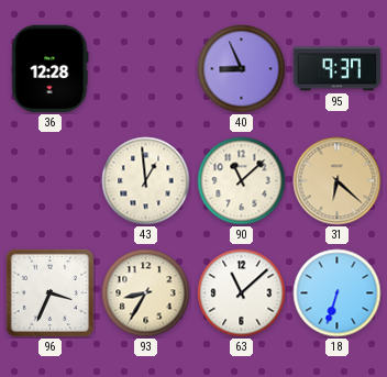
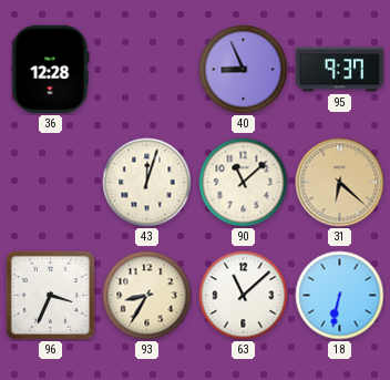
43: 12:59 -> 12:03
18: 6:33 -> 6:32
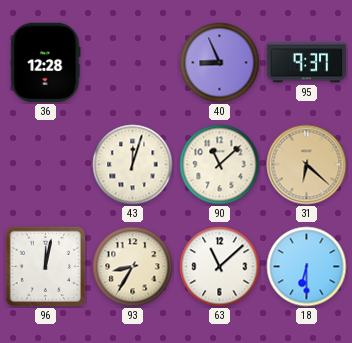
96: 3:34 -> 12:02
18: 6:32 -> 6:30
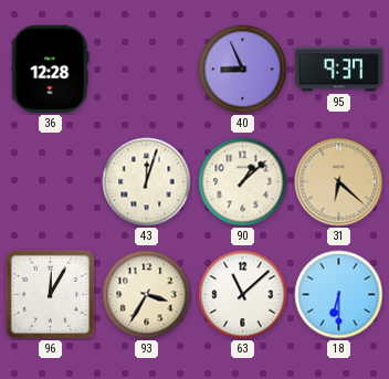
90: 11:08 -> 1:08
96: 12:02 -> 12:05
93: 8:35 -> 3:35
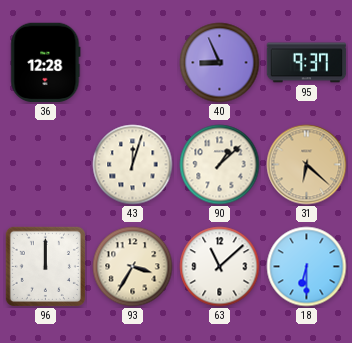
96: 12:05 -> 12:00
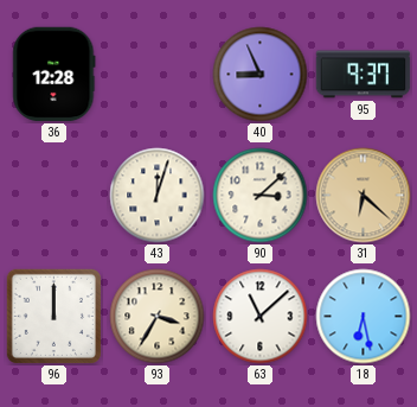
90: 1:08 -> 3:08
18: 6:30 -> 6:28
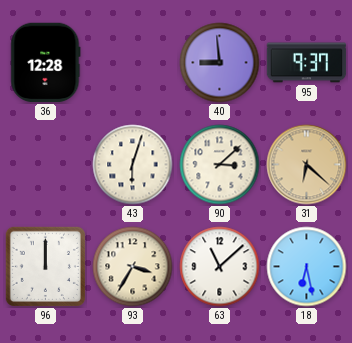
40: 8:56 -> 8:59
43: 12:03 -> 6:03
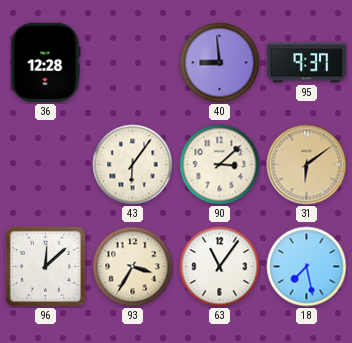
43: 6:03 -> 6:06
31: 6:22 -> 6:09
96: 12:00 -> 12:08
63: 11:08 -> 11:06
18: 6:28 -> 7:28
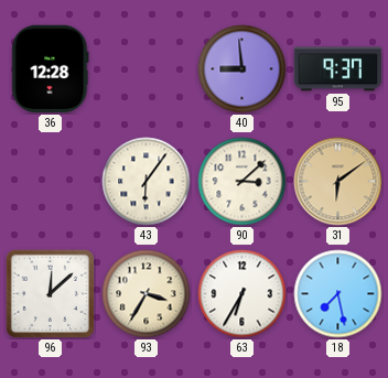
63: 11:06 -> 6:35
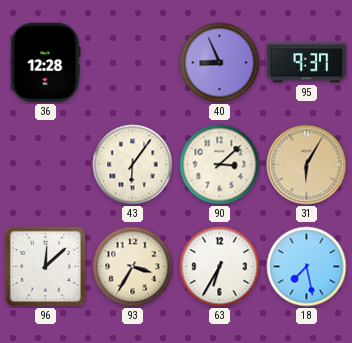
40: 8:59 -> 8:56
31: 6:09 -> 6:05
